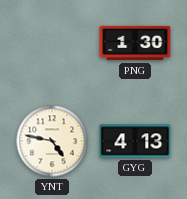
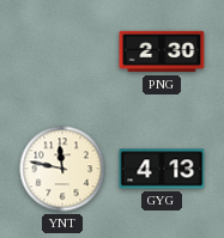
PNG: 1:30 -> 2:30
YNT: 4:47 -> 11:47
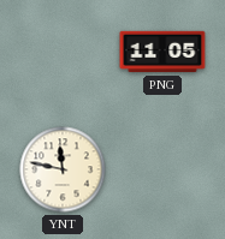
PNG: 2:30 -> 11:05
GYG: 4:13 -> none
